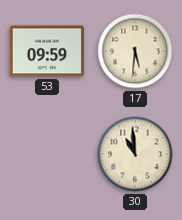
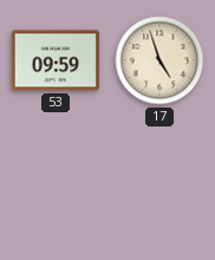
17: 5:31 -> 4:57
30: 10:59 -> none
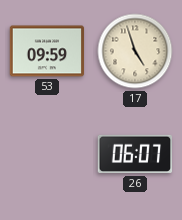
26: none -> 06:07
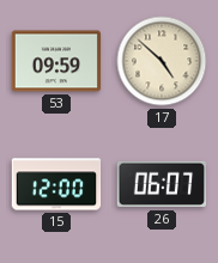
17: 4:57 -> 4:52
15: none -> 12:00
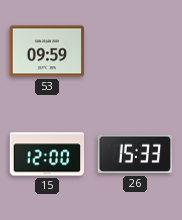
17: 4:52 -> none
26: 06:07 -> 15:33
